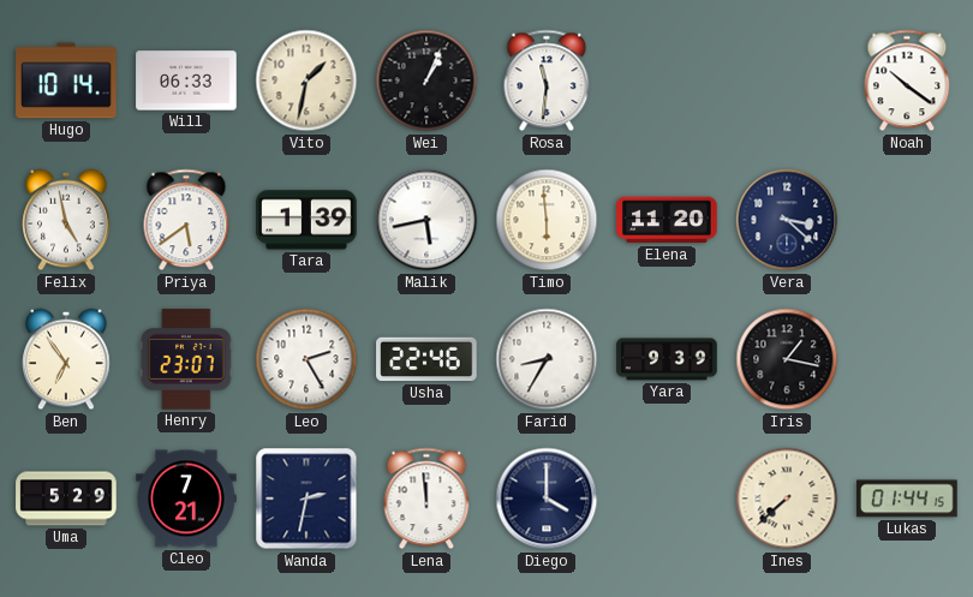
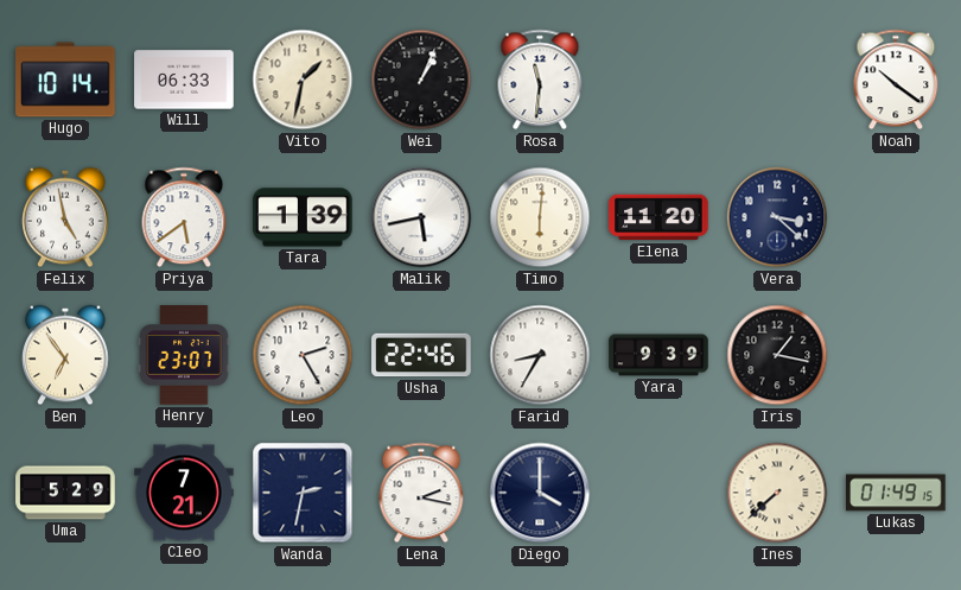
Timo: 5:59 -> 6:01
Lena: 11:59 -> 2:17
Lukas: 01:44 -> 01:49
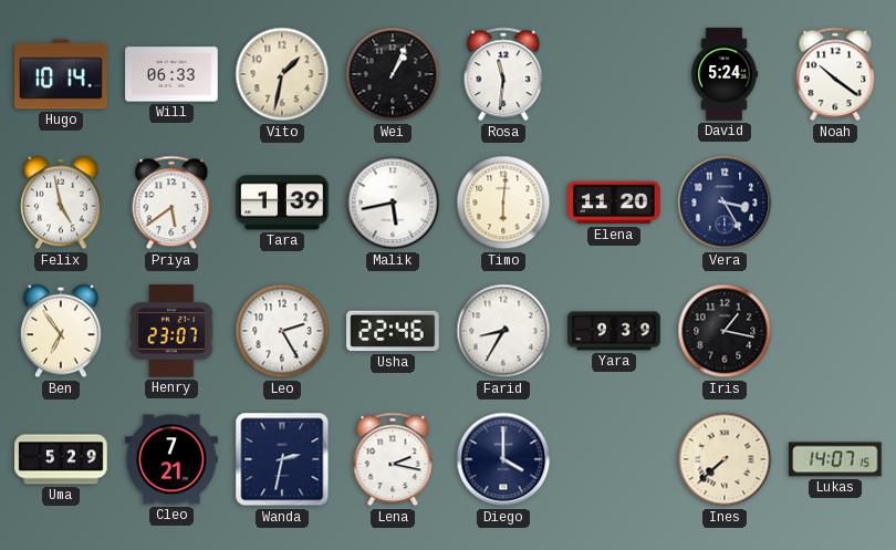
David: none -> 5:24
Vera: 3:22 -> 3:25
Lukas: 01:49 -> 14:07
